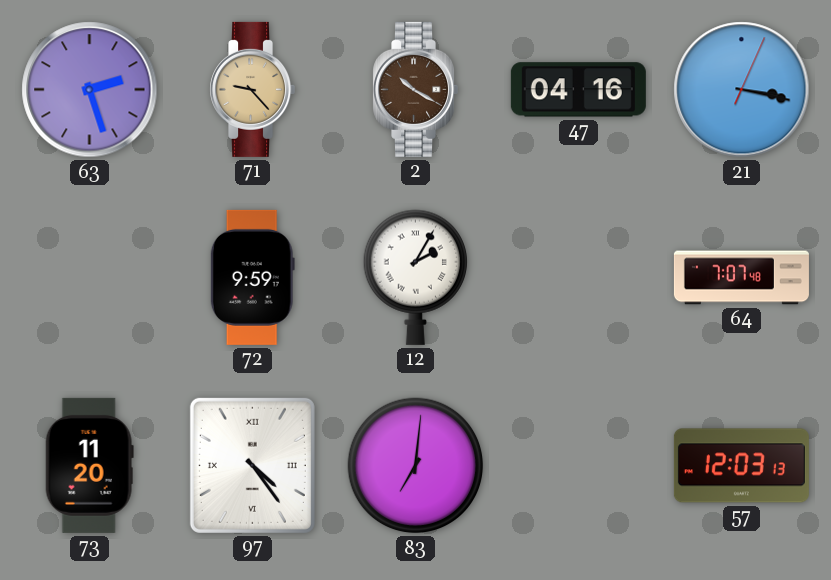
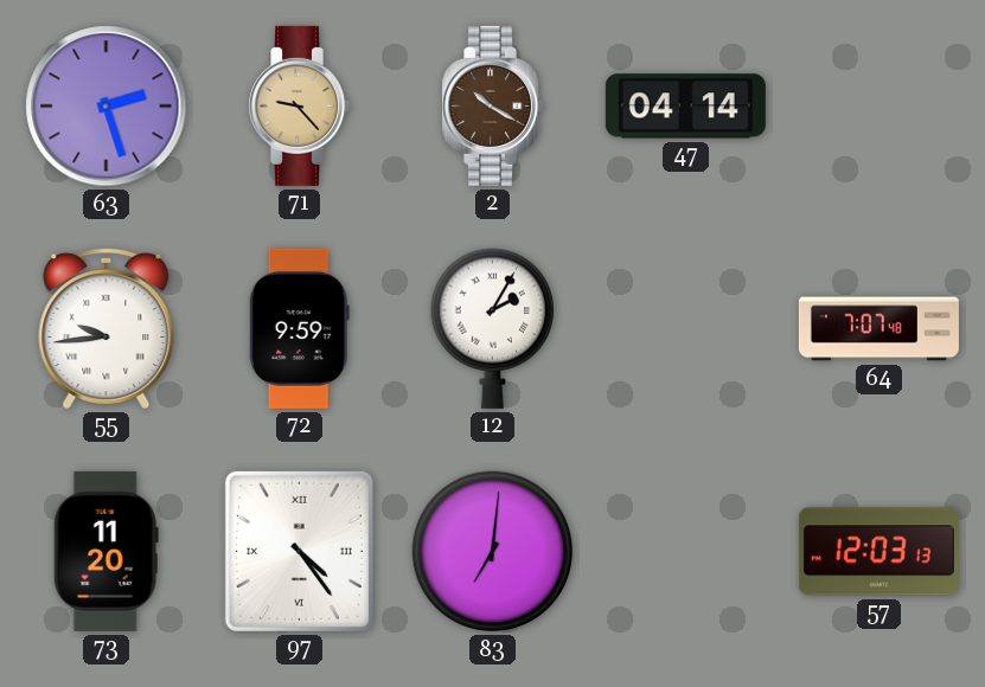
47: 04:16 -> 04:14
21: 3:17 -> none
55: none -> 9:44
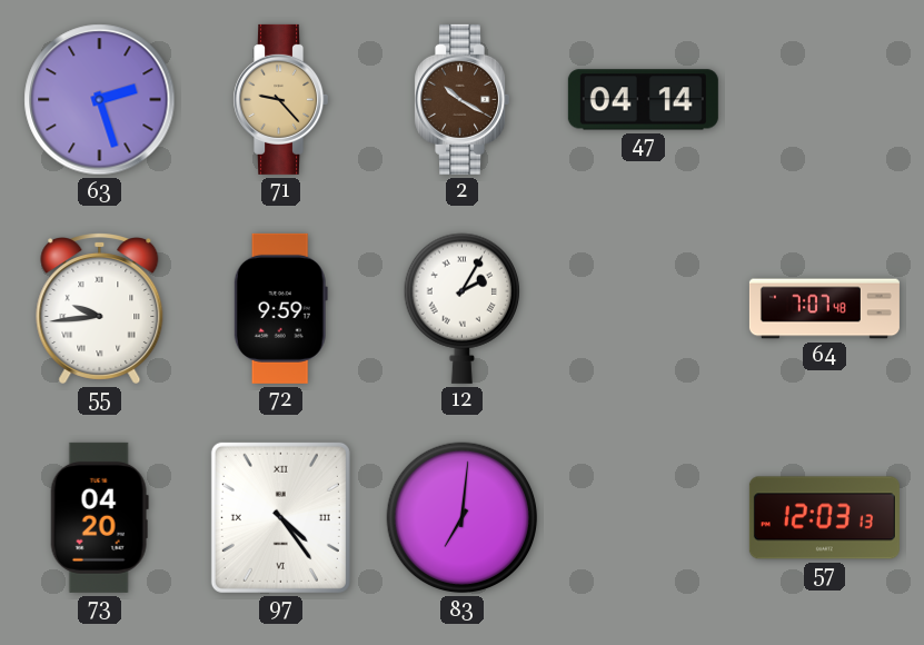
73: 11:20 -> 04:20
